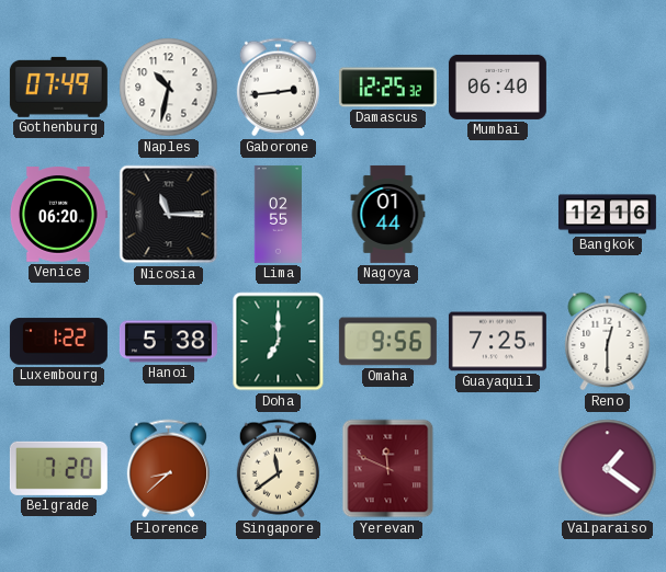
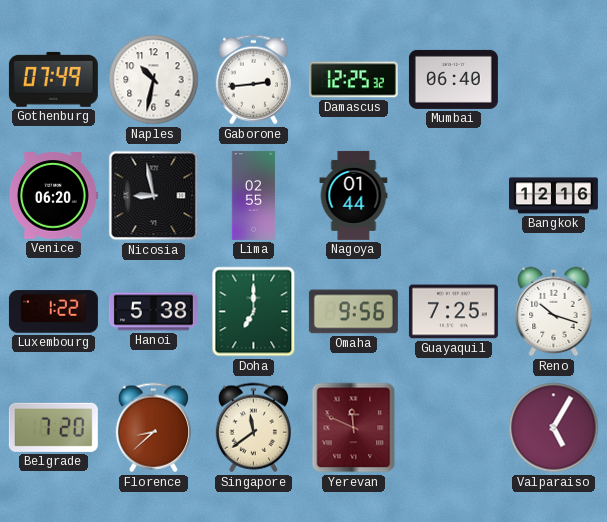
Nicosia: 11:15 -> 8:58
Reno: 12:30 -> 10:18
Valparaiso: 1:21 -> 5:05
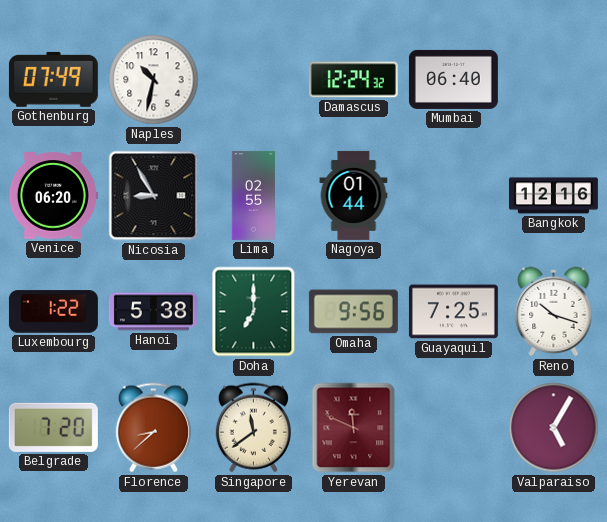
Gaborone: 2:44 -> none
Damascus: 12:25 -> 12:24
Nicosia: 8:58 -> 8:55
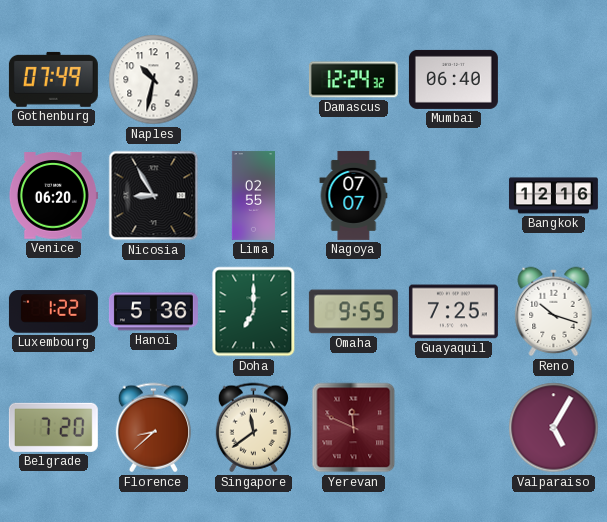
Nagoya: 01:44 -> 07:07
Hanoi: 5:38 -> 5:36
Omaha: 9:56 -> 9:55
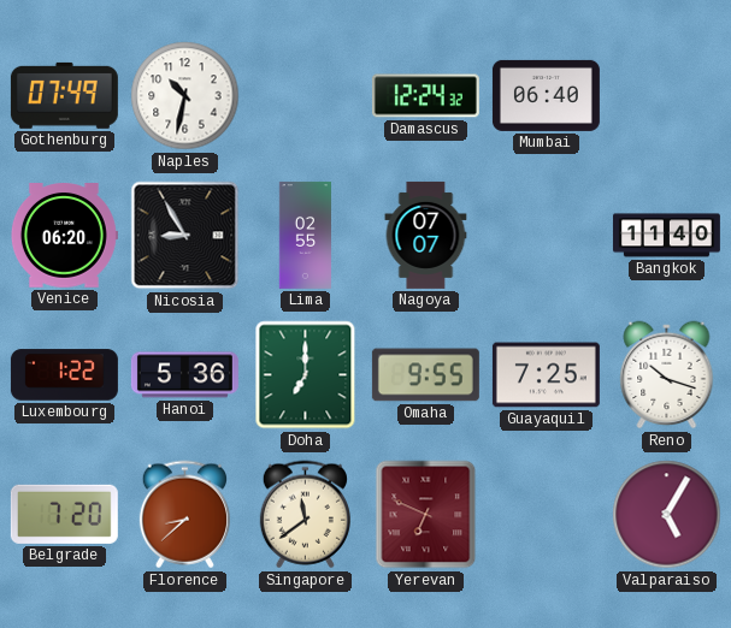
Bangkok: 12:16 -> 11:40
Yerevan: 11:49 -> 6:49
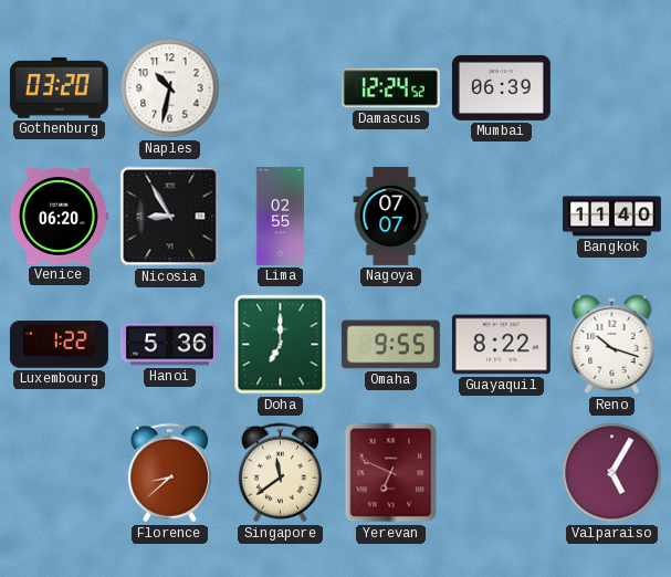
Gothenburg: 07:49 -> 03:20
Damascus: 12:24:32 -> 12:24:52
Mumbai: 06:40 -> 06:39
Guayaquil: 7:25 -> 8:22
Belgrade: 7:20 -> none
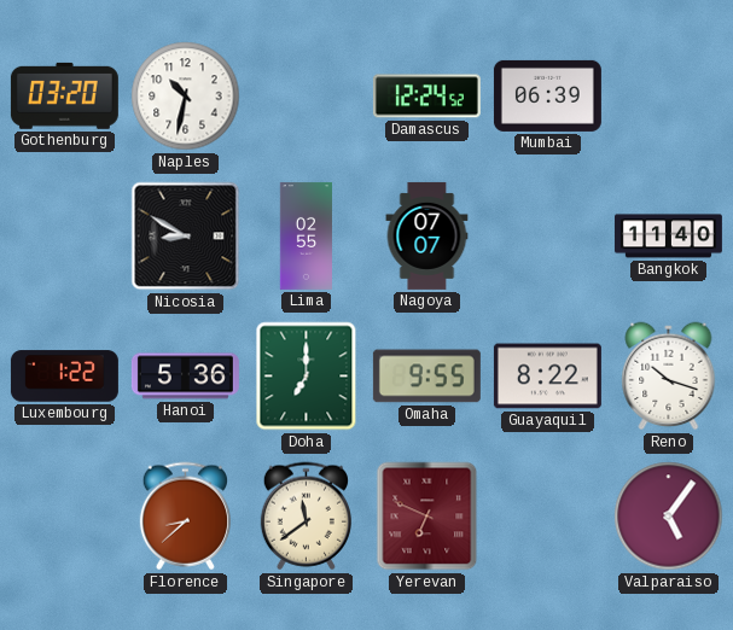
Venice: 06:20 -> none
Nicosia: 8:55 -> 8:50
Valparaiso: 5:05 -> 5:06
